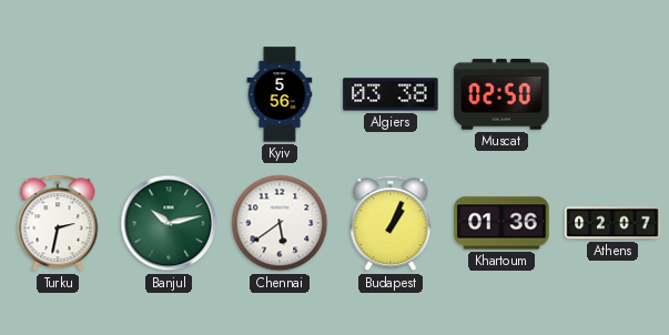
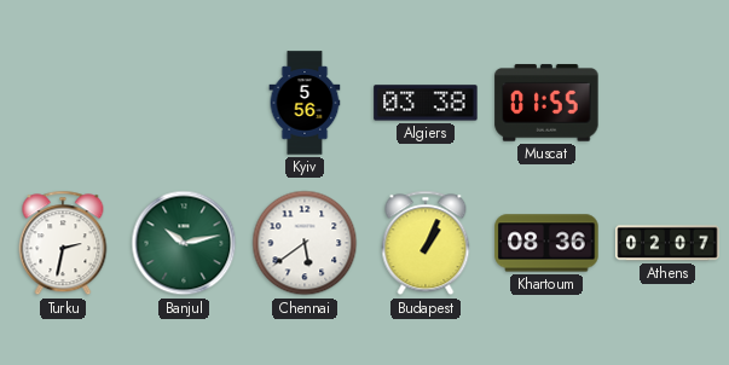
Muscat: 02:50 -> 01:55
Khartoum: 01:36 -> 08:36
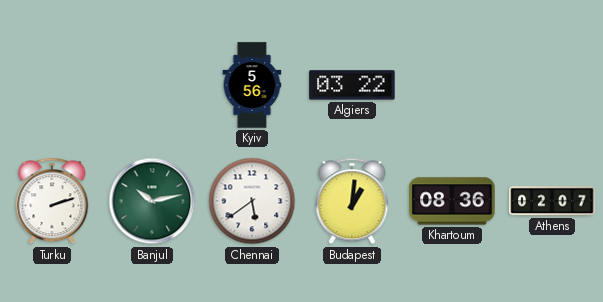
Algiers: 03:38 -> 03:22
Muscat: 01:55 -> none
Turku: 2:32 -> 2:12
Budapest: 1:04 -> 1:01
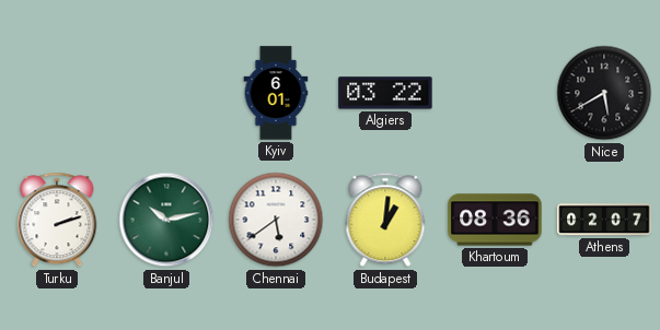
Kyiv: 5:56 -> 6:01
Nice: none -> 5:40
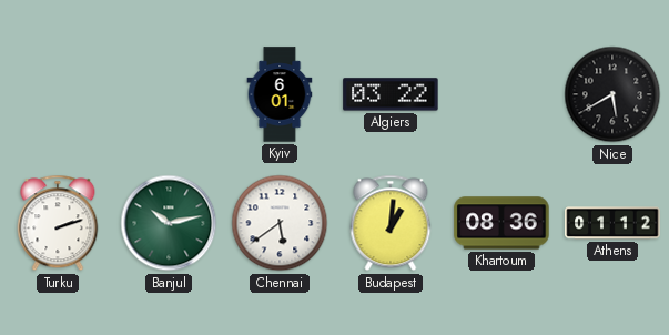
Athens: 02:07 -> 01:12
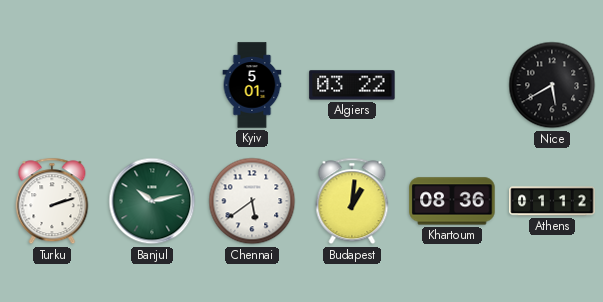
Kyiv: 6:01 -> 5:01
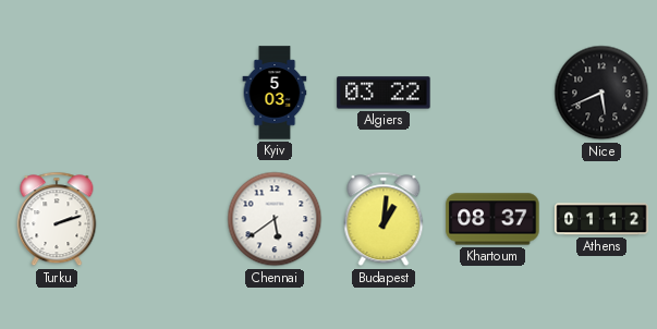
Kyiv: 5:01 -> 5:03
Nice: 5:40 -> 5:41
Banjul: 10:13 -> none
Khartoum: 08:36 -> 08:37
